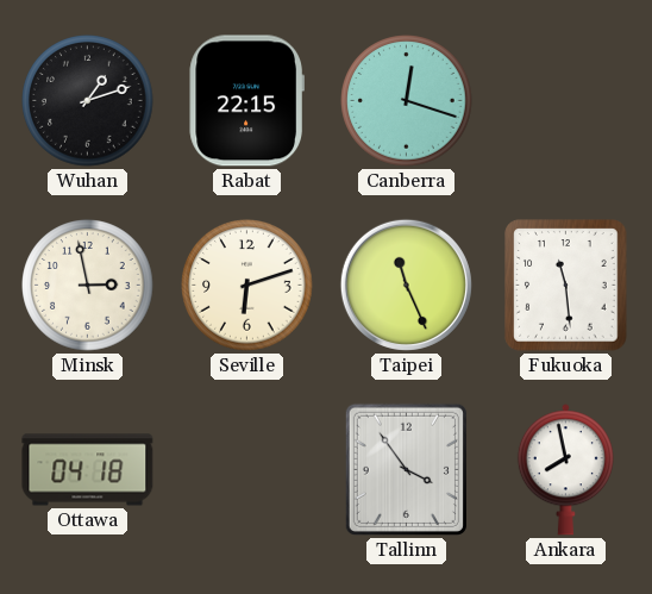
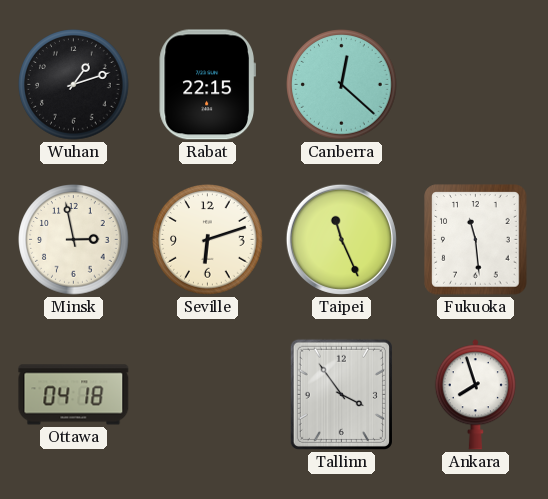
Canberra: 12:18 -> 12:22
Ankara: 7:58 -> 7:57
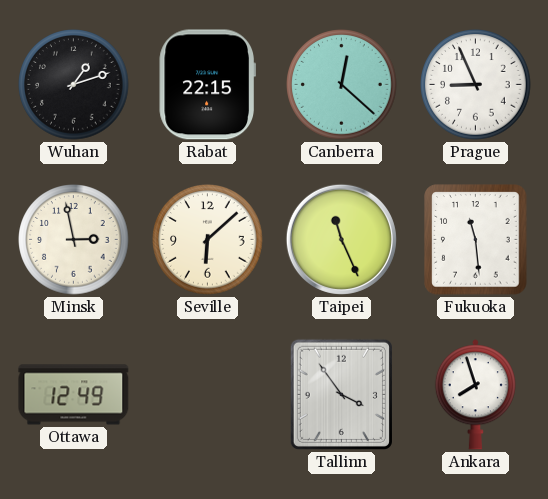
Prague: none -> 8:56
Seville: 6:12 -> 6:08
Ottawa: 04:18 -> 12:49
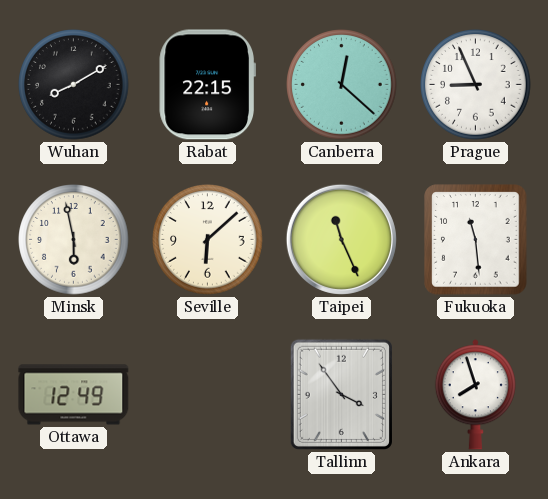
Wuhan: 1:12 -> 8:10
Minsk: 2:58 -> 5:58
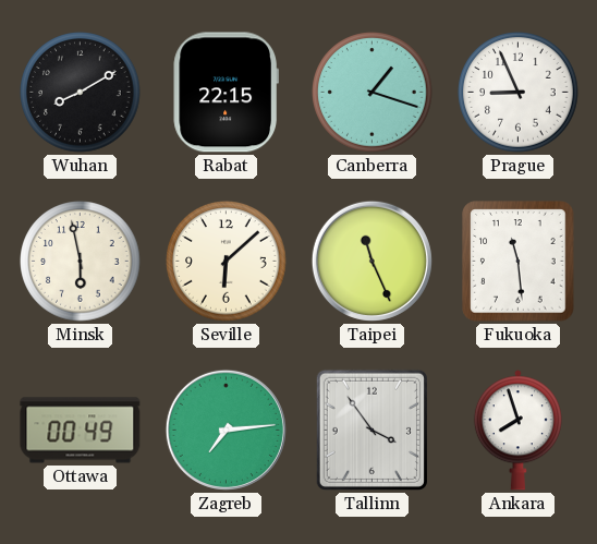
Canberra: 12:22 -> 1:18
Ottawa: 12:49 -> 00:49
Zagreb: none -> 7:14
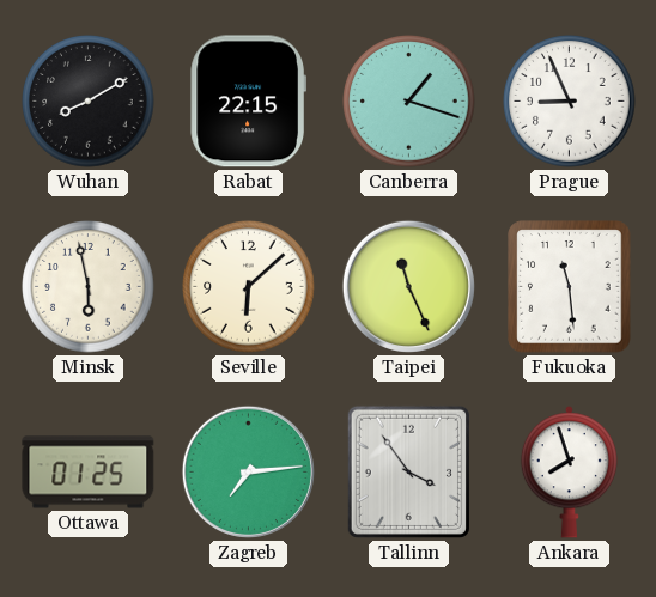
Ottawa: 00:49 -> 01:25
